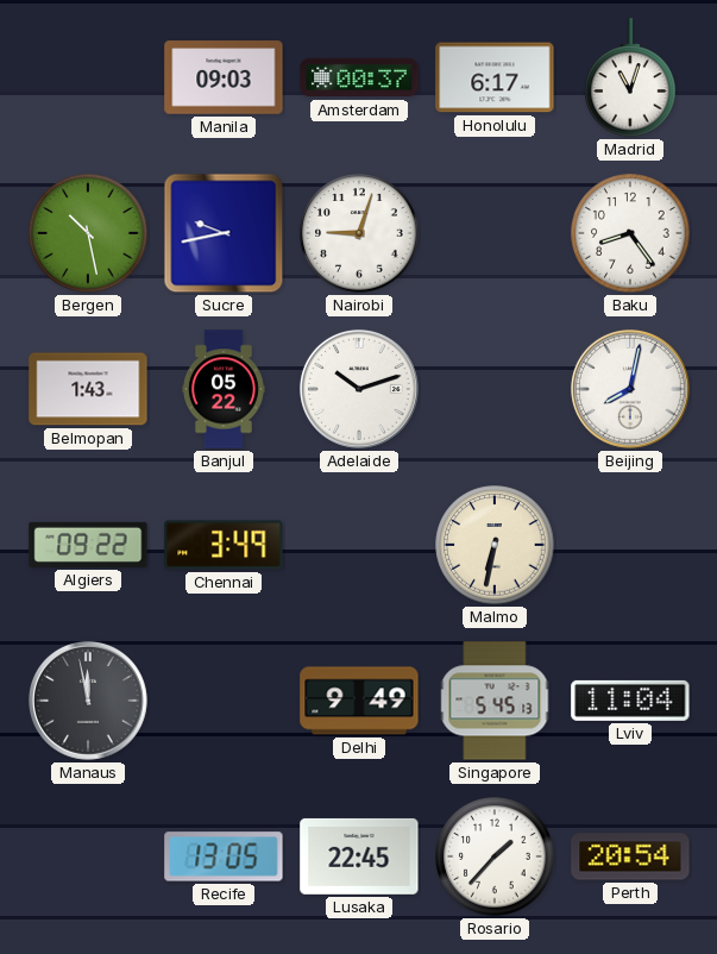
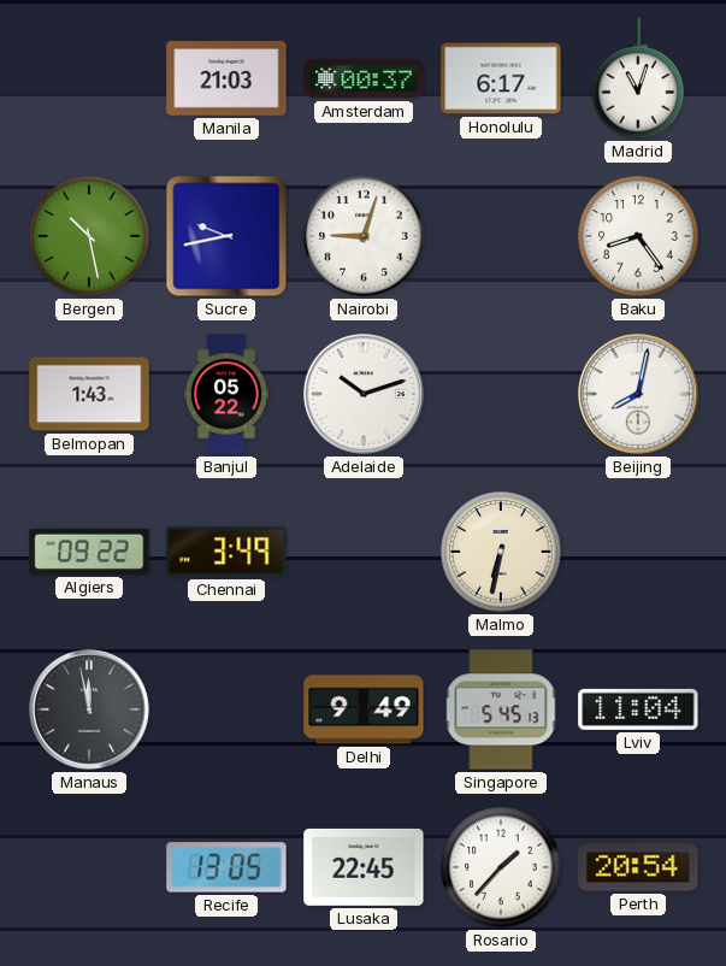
Manila: 09:03 -> 21:03
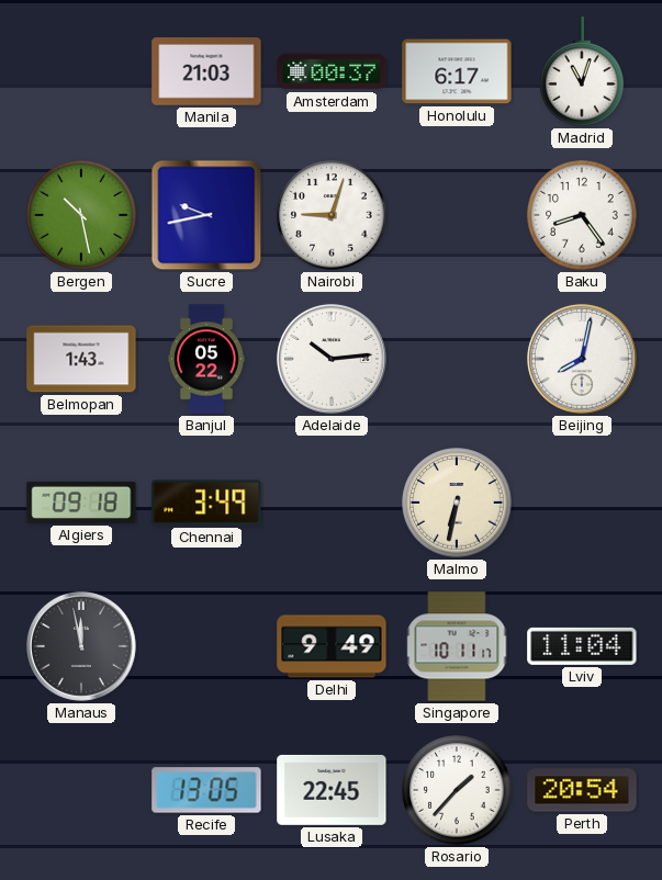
Adelaide: 10:12 -> 10:14
Algiers: 09:22 -> 09:18
Singapore: 5:45 -> 10:11
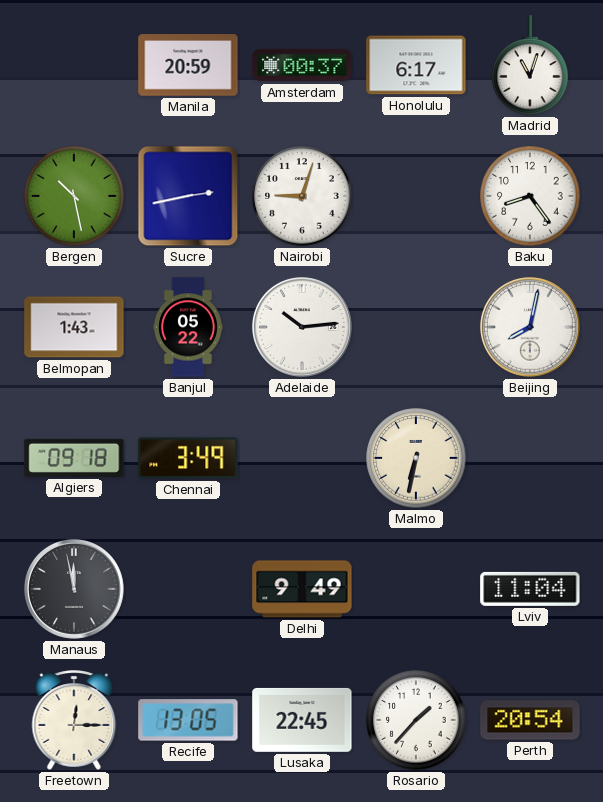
Manila: 21:03 -> 20:59
Sucre: 9:43 -> 2:43
Singapore: 10:11 -> none
Freetown: none -> 12:15
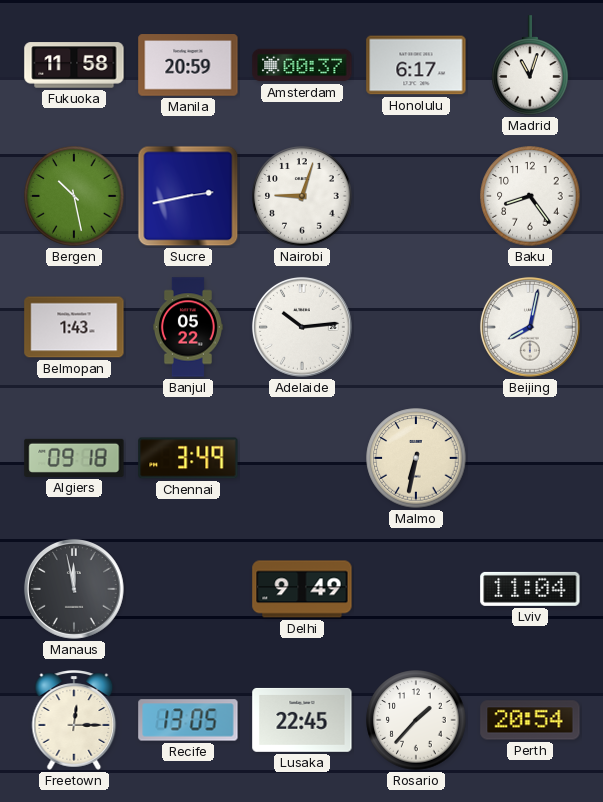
Fukuoka: none -> 11:58
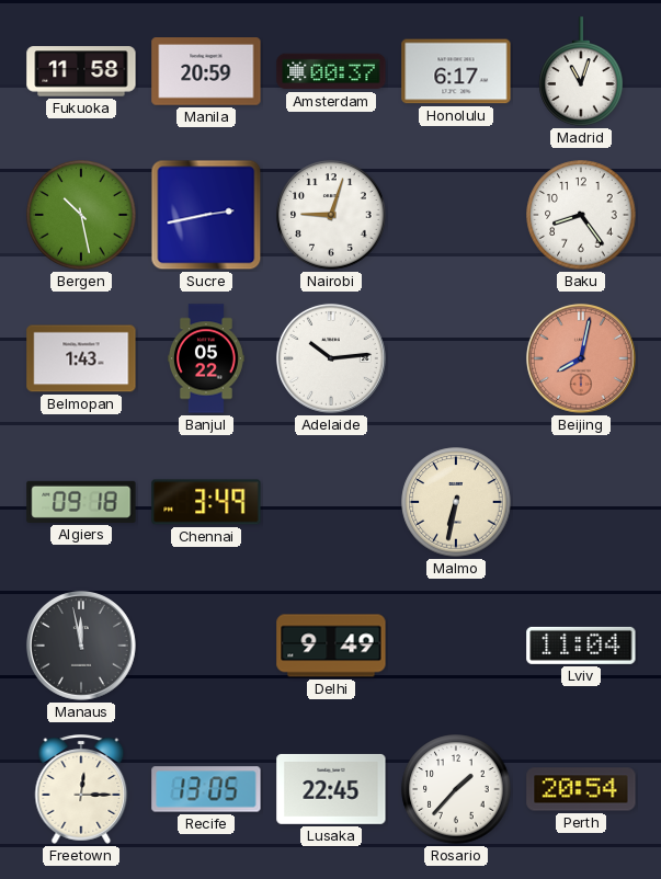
Beijing dial: white -> salmon
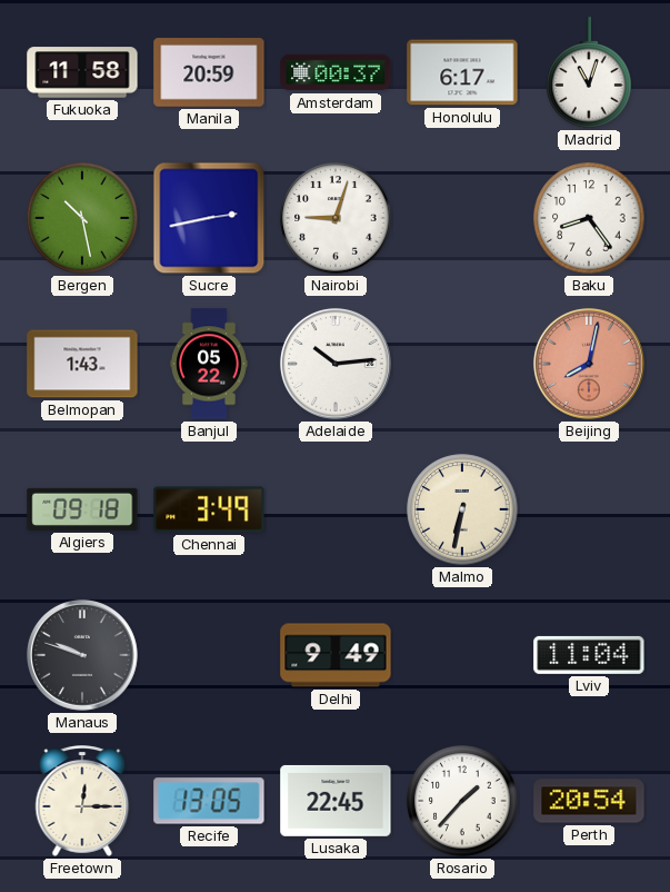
Manaus: 11:58 -> 9:48
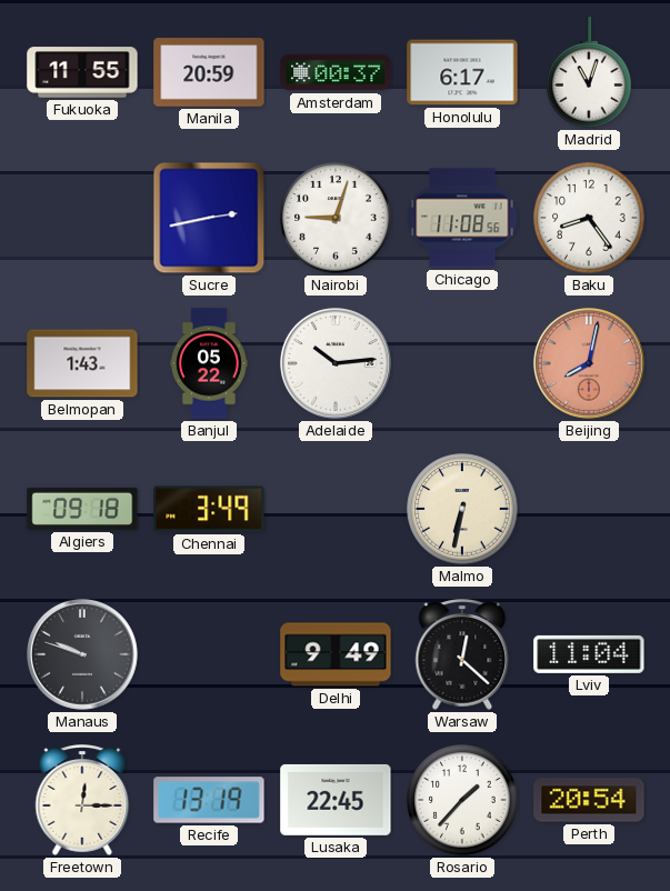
Fukuoka: 11:58 -> 11:55
Bergen: 10:28 -> none
Chicago: none -> 11:08
Warsaw: none -> 12:22
Recife: 13:05 -> 13:19
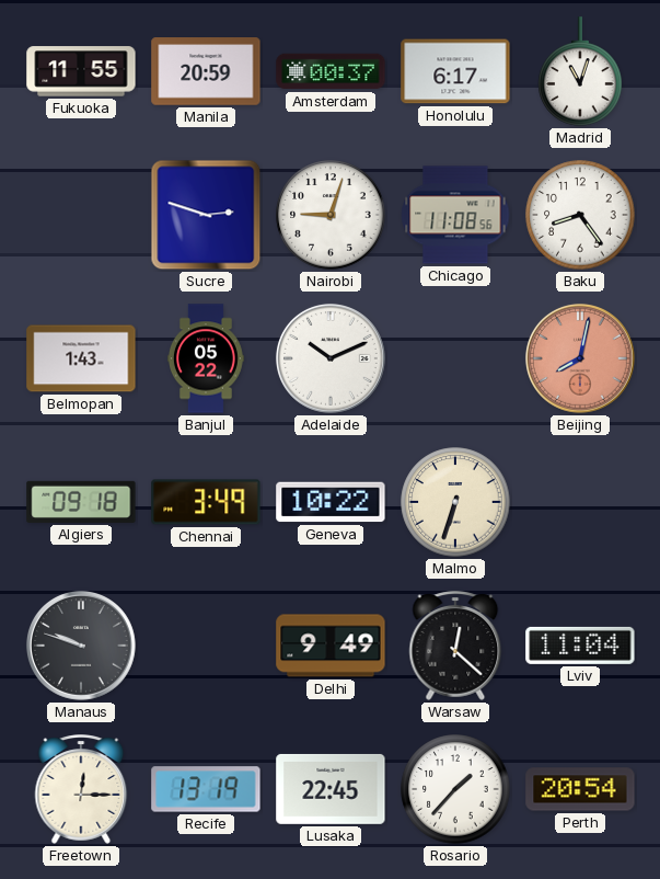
Sucre: 2:43 -> 2:48
Adelaide: 10:14 -> 10:11
Geneva: none -> 10:22
Malmo: 6:32 -> 6:33
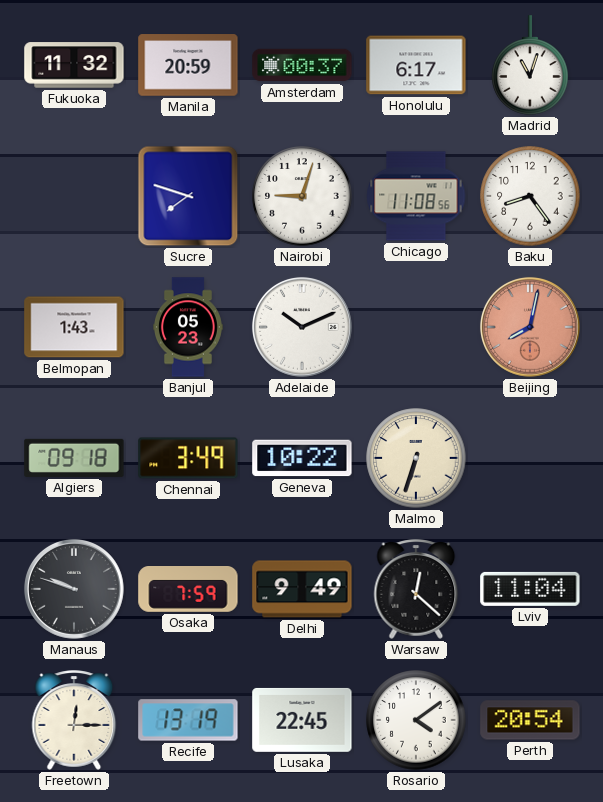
Fukuoka: 11:55 -> 11:32
Sucre: 2:48 -> 7:48
Banjul: 05:22 -> 05:23
Osaka: none -> 7:59
Rosario: 1:37 -> 4:09
